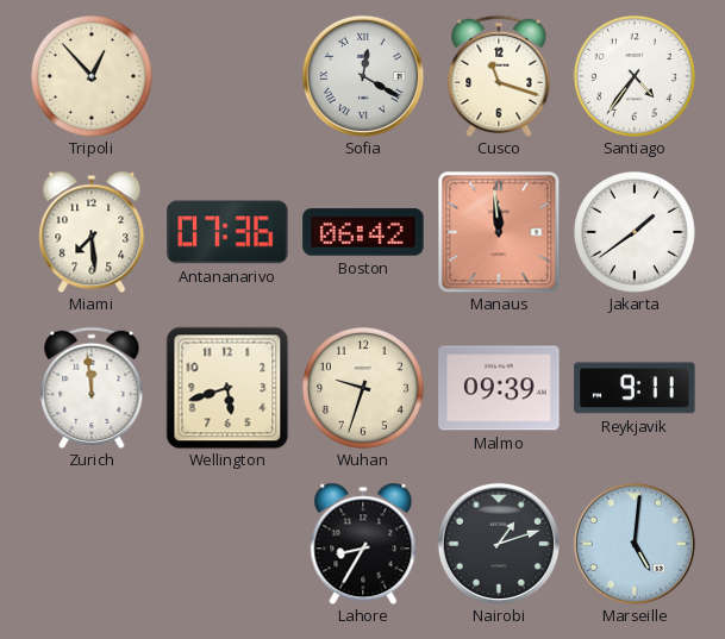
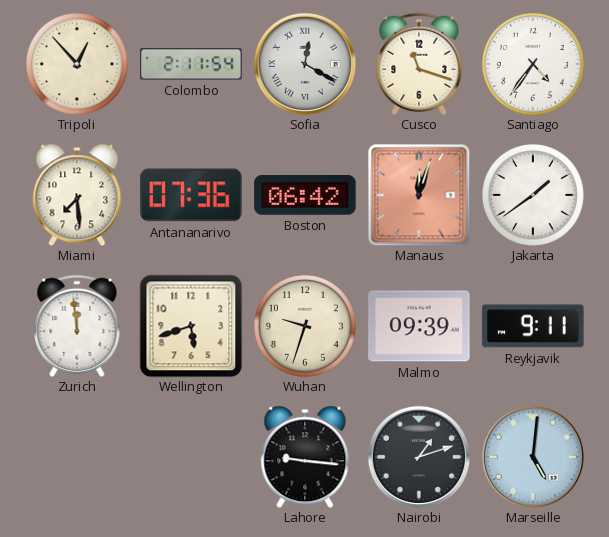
Colombo: none -> 2:11
Manaus: 11:59 -> 12:03
Lahore: 8:35 -> 9:16
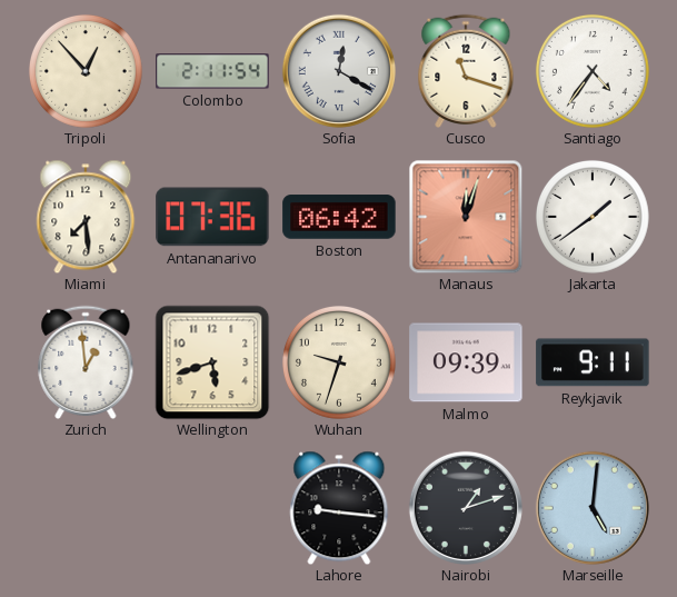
Zurich: 11:59 -> 12:59
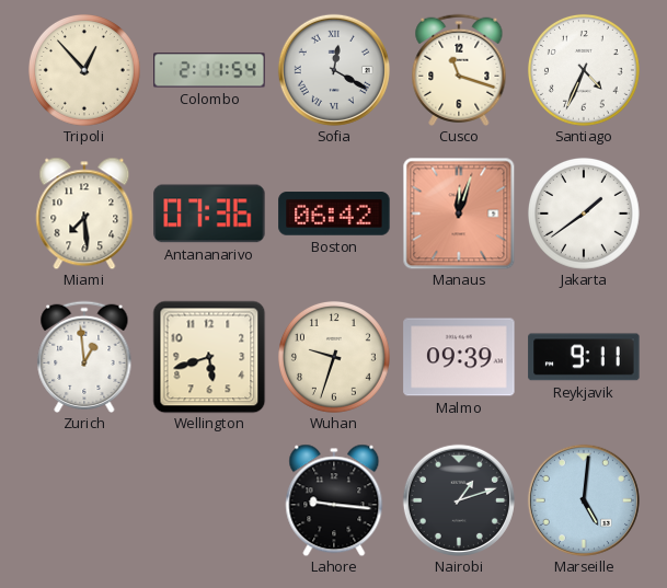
Santiago: 4:36 -> 4:34
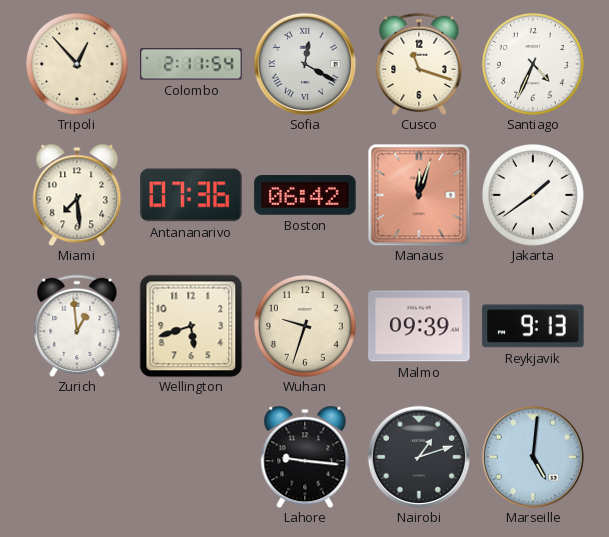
Reykjavik: 9:11 -> 9:13
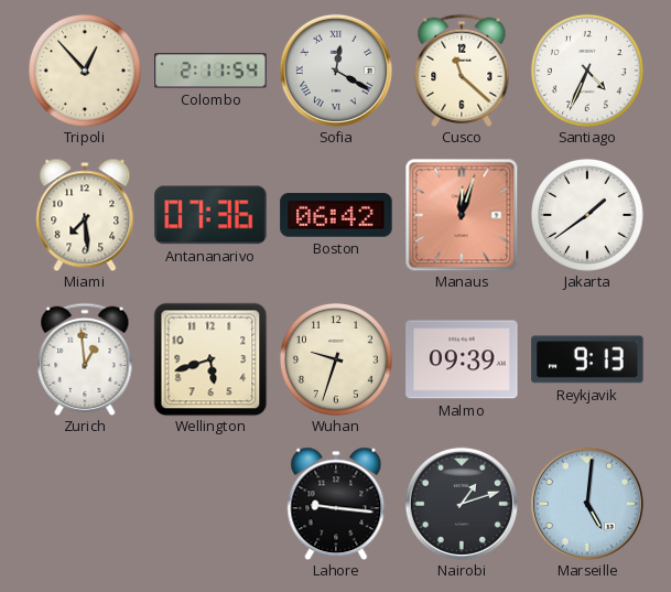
Cusco: 11:18 -> 11:22
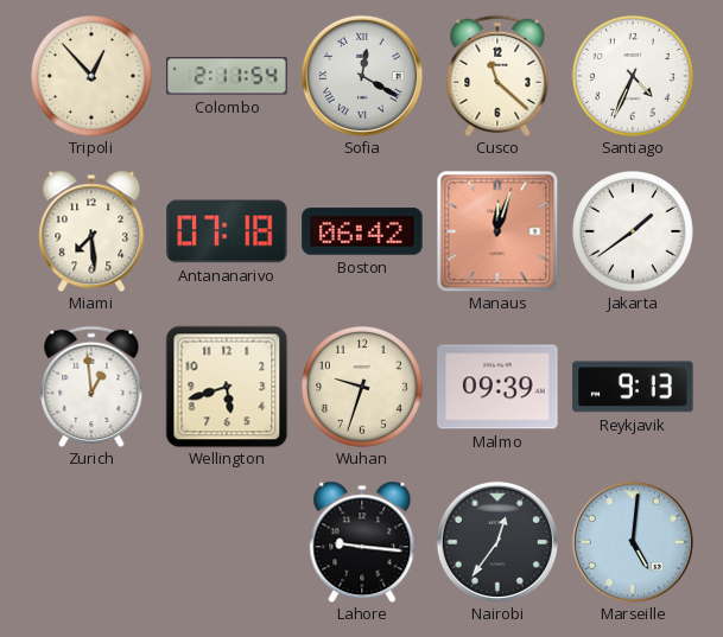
Antananarivo: 07:36 -> 07:18
Nairobi: 1:12 -> 12:36
